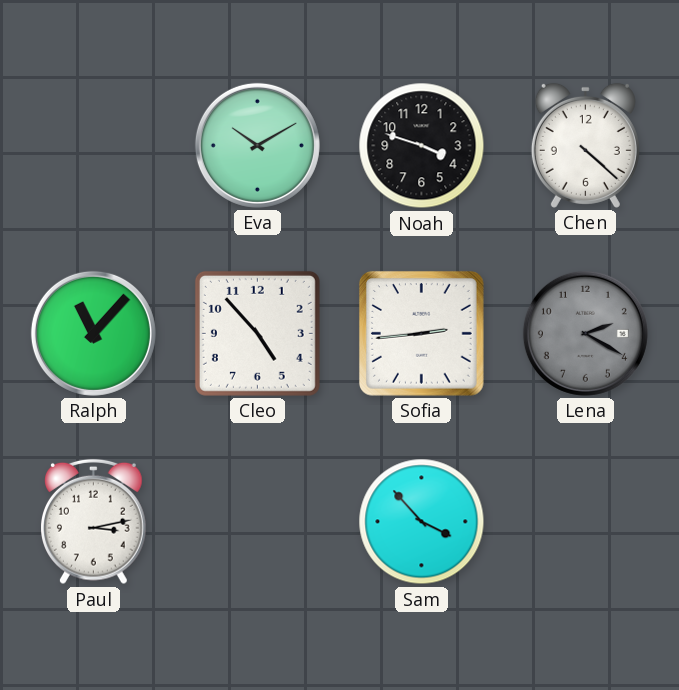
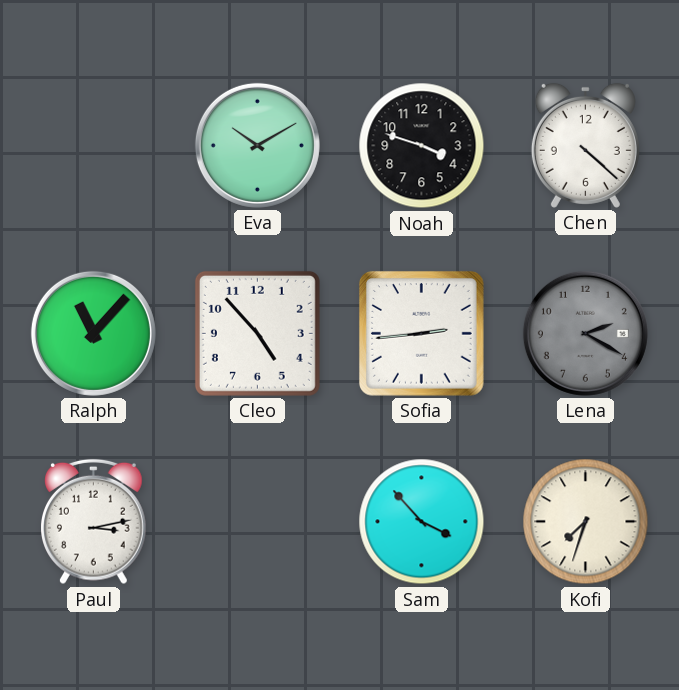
Kofi: none -> 7:33
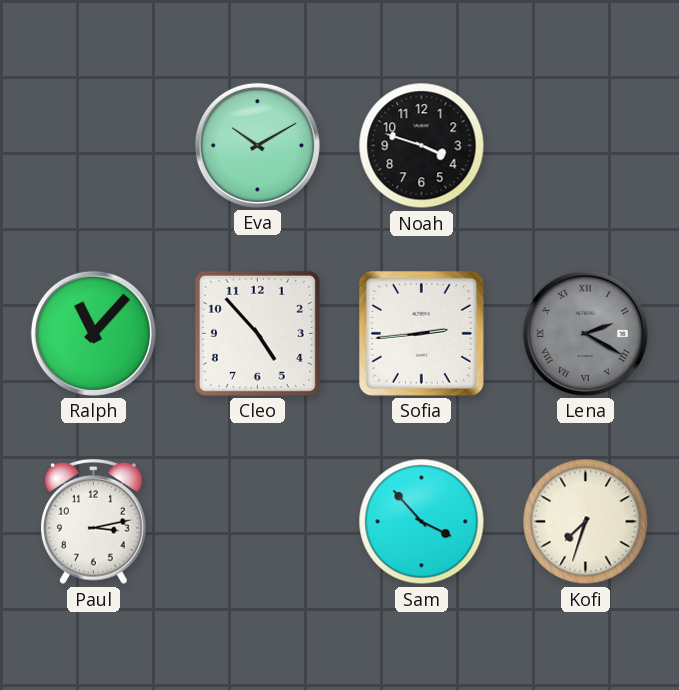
Chen: 4:22 -> none
Lena numerals: Arabic -> Roman
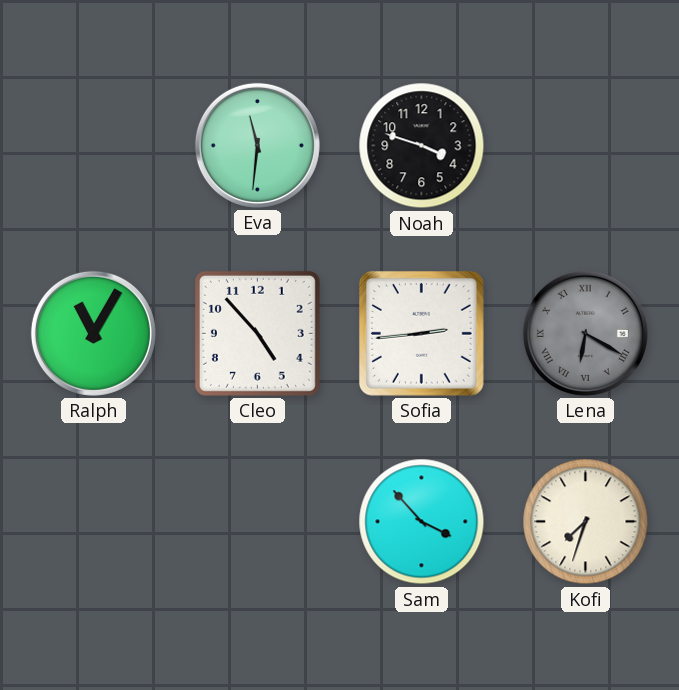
Eva: 10:10 -> 11:31
Ralph: 11:07 -> 11:05
Lena: 2:20 -> 6:20
Paul: 3:13 -> none
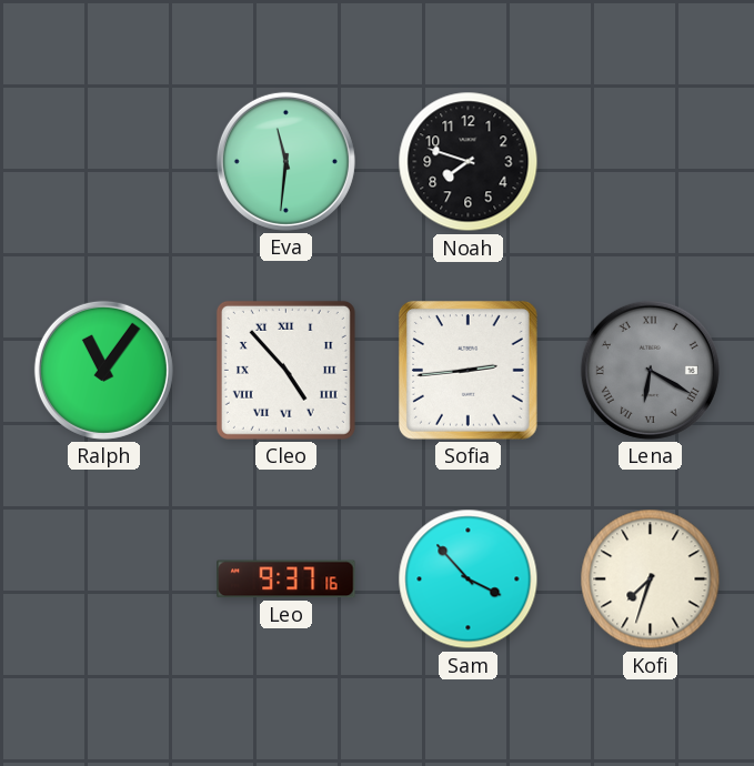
Noah: 3:48 -> 7:48
Ralph: 11:05 -> 11:06
Cleo numerals: Arabic -> Roman
Leo: none -> 9:37
